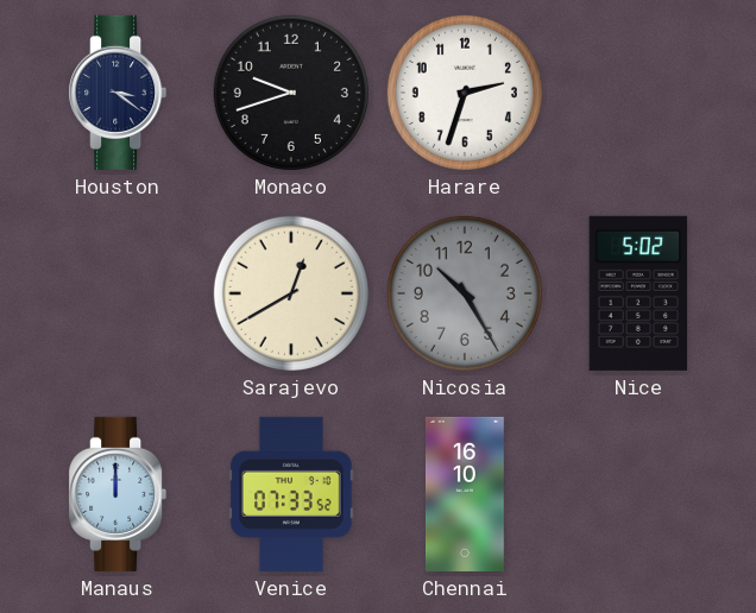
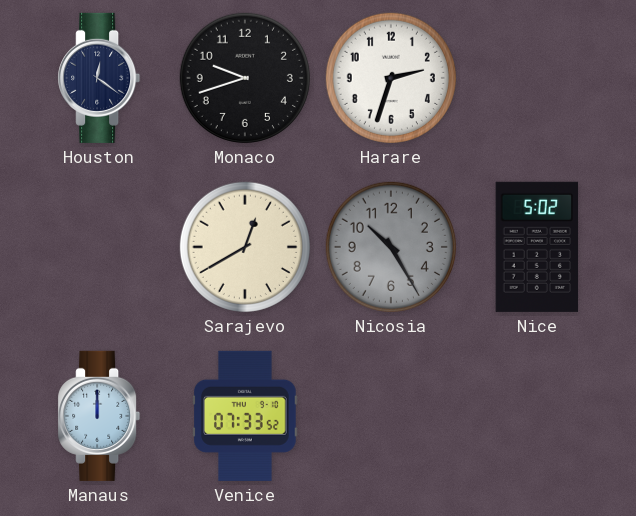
Houston: 3:21 -> 12:21
Chennai: 16:10 -> none
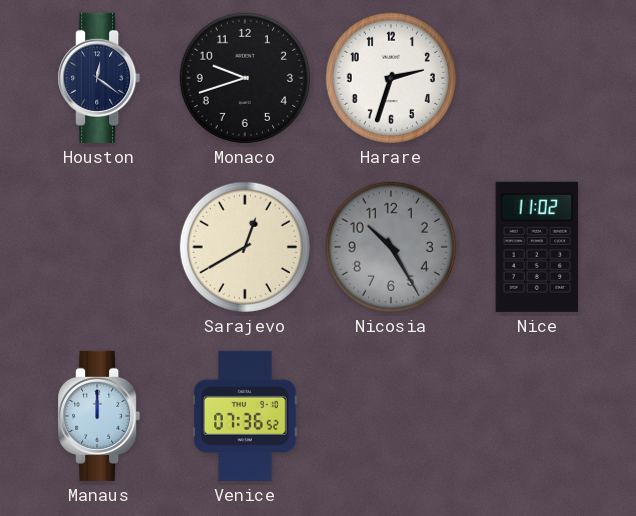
Nice: 5:02 -> 11:02
Venice: 07:33 -> 07:36
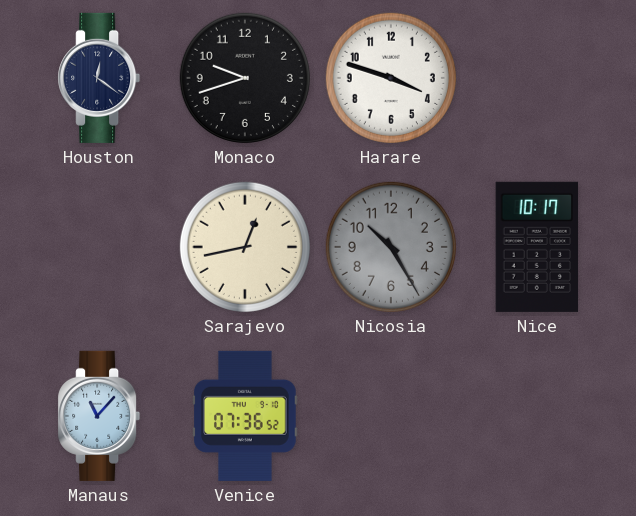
Harare: 2:33 -> 3:48
Sarajevo: 12:40 -> 12:43
Nice: 11:02 -> 10:17
Manaus: 12:00 -> 11:07
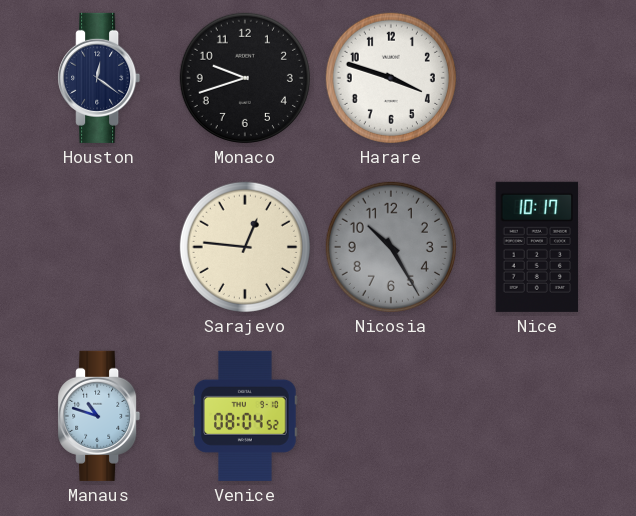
Sarajevo: 12:43 -> 12:46
Manaus: 11:07 -> 10:48
Venice: 07:36 -> 08:04
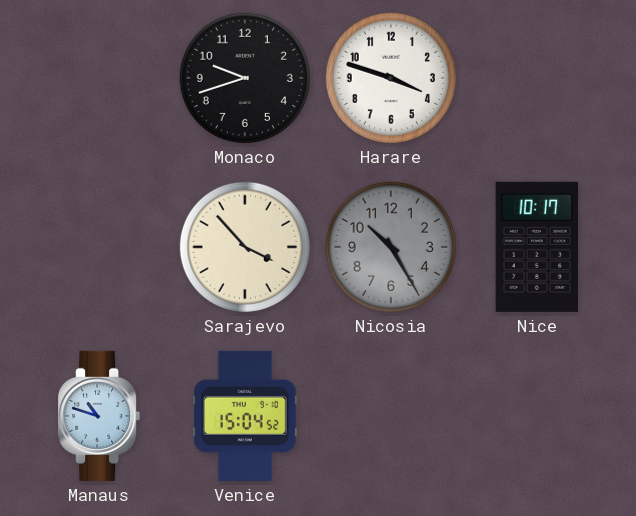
Houston: 12:21 -> none
Sarajevo: 12:46 -> 3:53
Venice: 08:04 -> 15:04
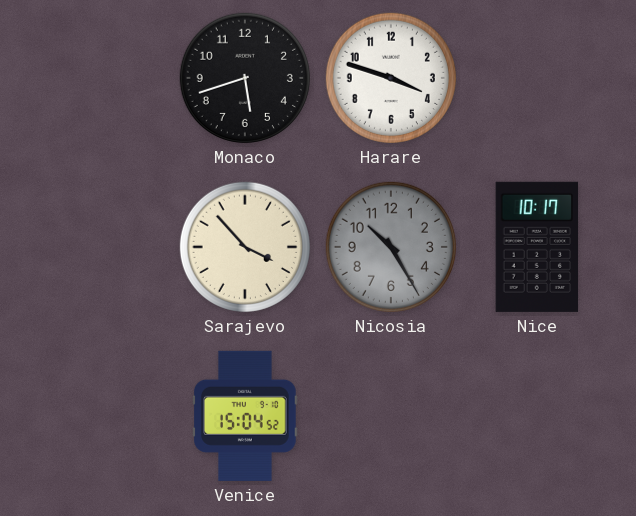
Monaco: 9:42 -> 5:42
Manaus: 10:48 -> none
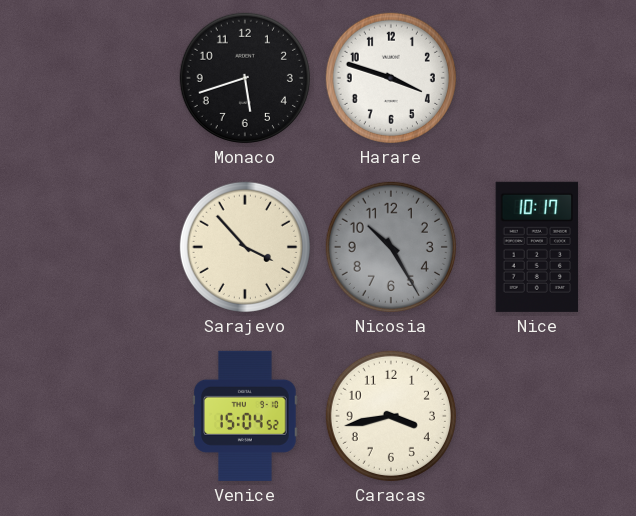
Caracas: none -> 3:43
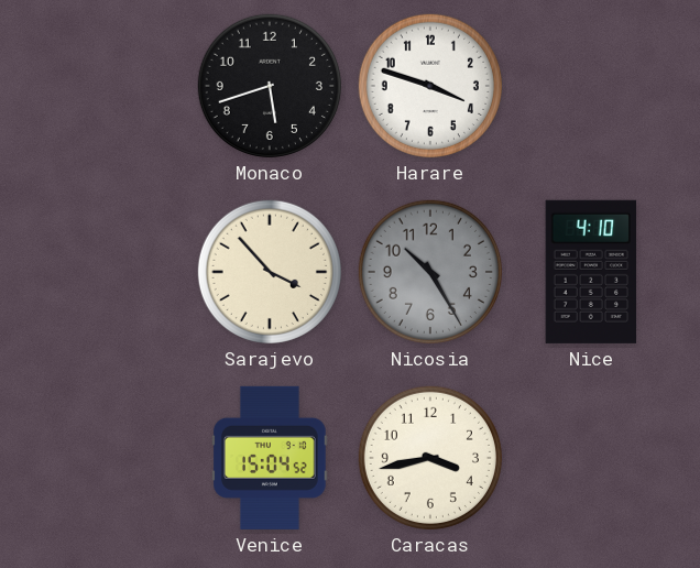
Nice: 10:17 -> 4:10
